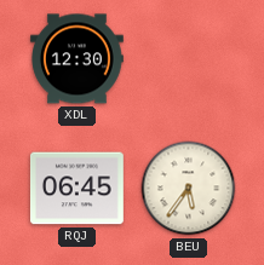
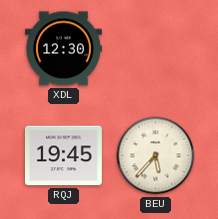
RQJ: 06:45 -> 19:45
BEU: 5:36 -> 5:37
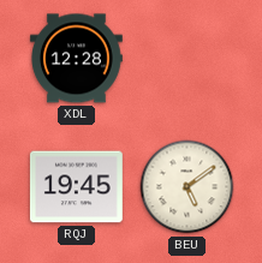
XDL: 12:30 -> 12:28
BEU: 5:37 -> 5:09
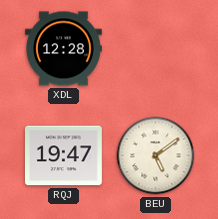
RQJ: 19:45 -> 19:47
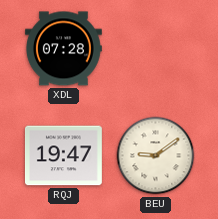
XDL: 12:28 -> 07:28
BEU: 5:09 -> 9:09
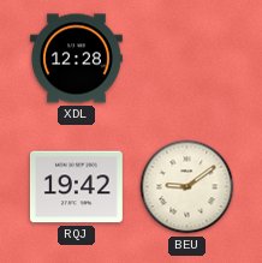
XDL: 07:28 -> 12:28
RQJ: 19:47 -> 19:42
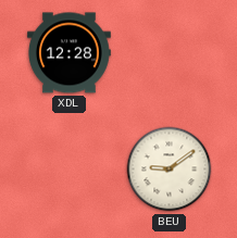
RQJ: 19:42 -> none
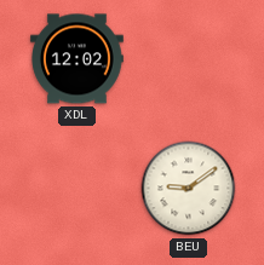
XDL: 12:28 -> 12:02
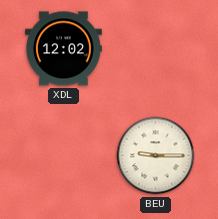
BEU: 9:09 -> 9:15
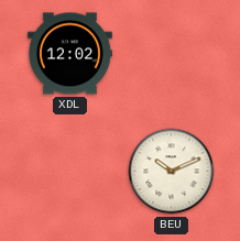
BEU: 9:15 -> 10:11
